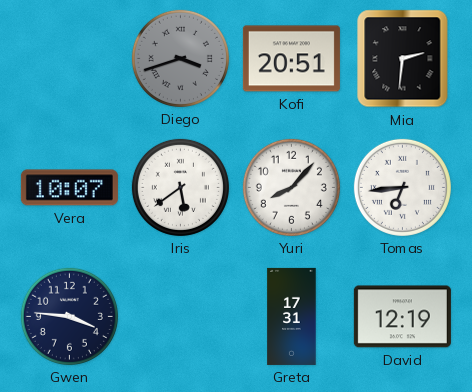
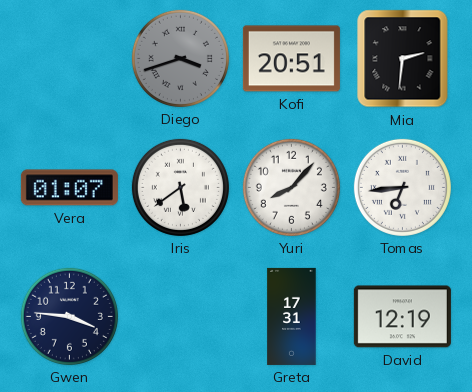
Vera: 10:07 -> 01:07
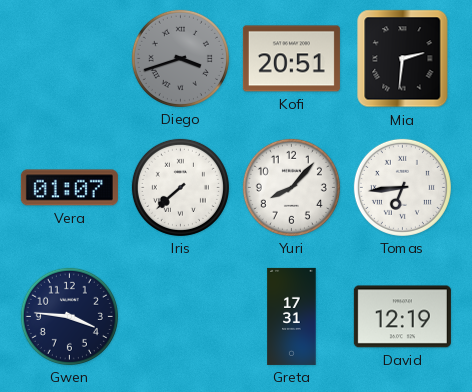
Iris: 5:39 -> 7:38
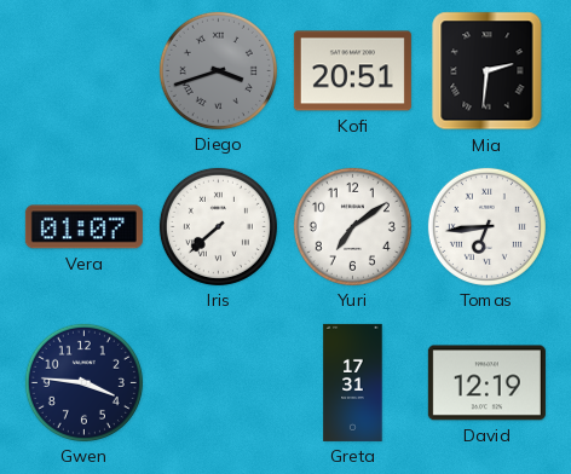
Yuri: 8:07 -> 7:09
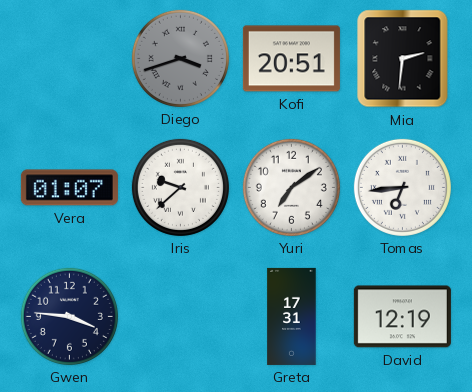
Iris: 7:38 -> 9:38
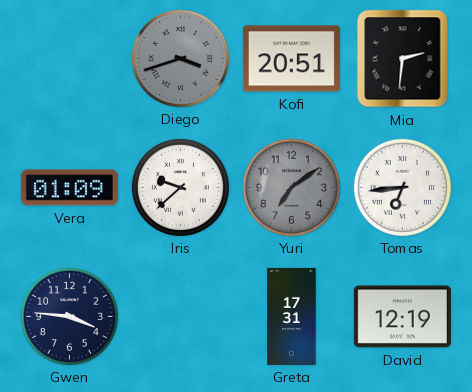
Vera: 01:07 -> 01:09
Yuri dial: white -> grey
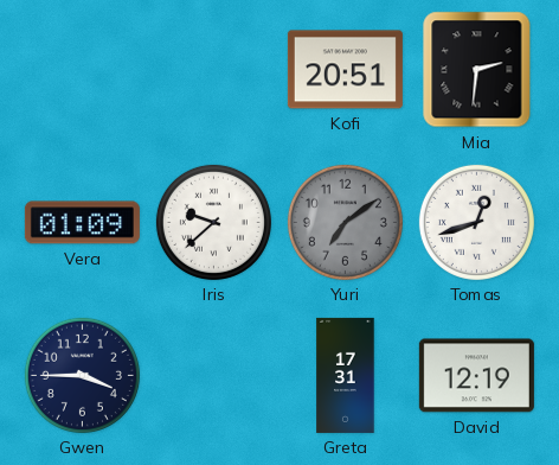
Diego: 3:42 -> none
Tomas: 6:44 -> 12:42
Gwen: 3:46 -> 3:45
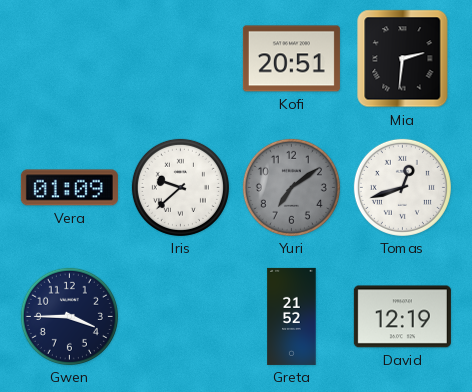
Greta: 17:31 -> 21:52
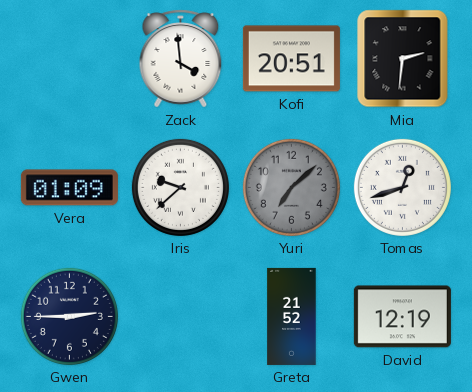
Zack: none -> 3:59
Yuri: 7:09 -> 7:08
Gwen: 3:45 -> 2:45
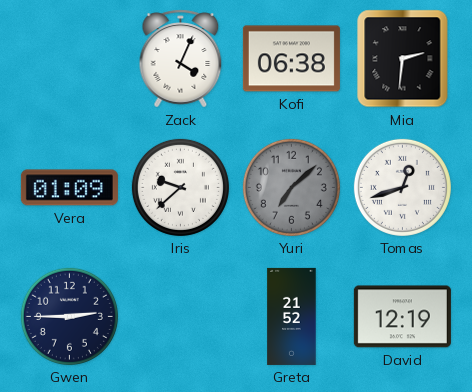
Zack: 3:59 -> 4:04
Kofi: 20:51 -> 06:38
